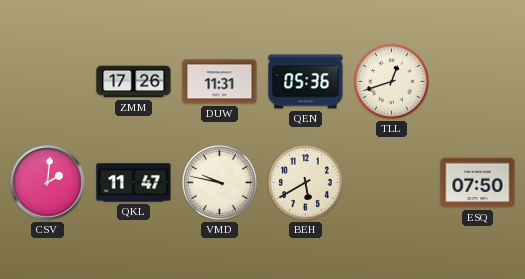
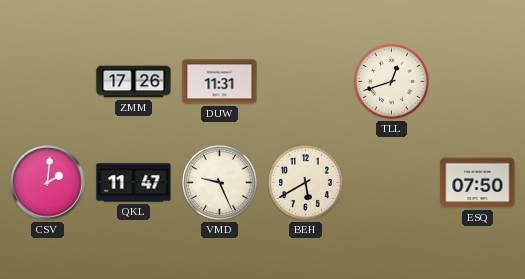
QEN: 05:36 -> none
VMD: 9:47 -> 9:26
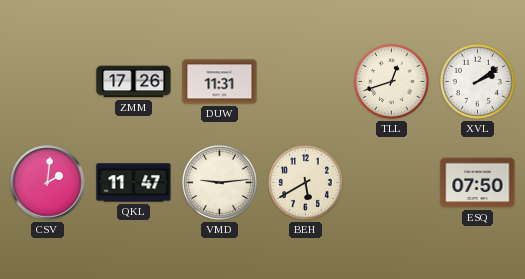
XVL: none -> 2:09
VMD: 9:26 -> 9:14
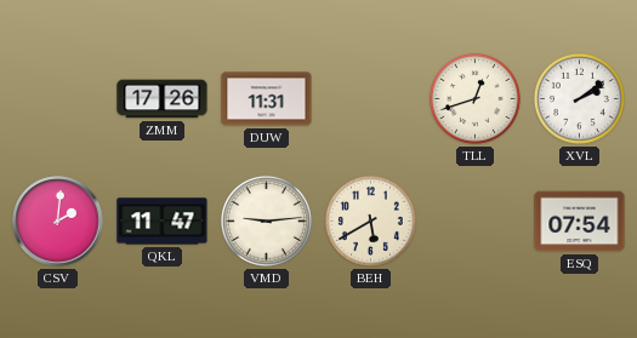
ESQ: 07:50 -> 07:54
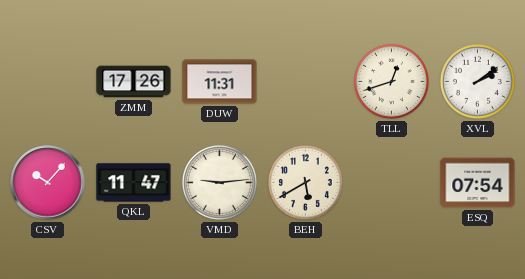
CSV: 2:01 -> 10:07
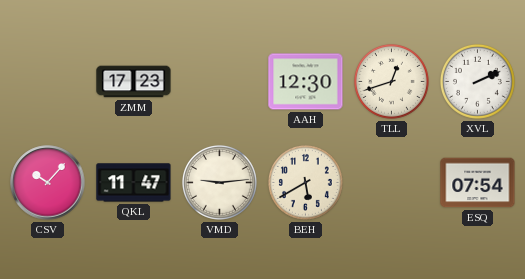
ZMM: 17:26 -> 17:23
DUW: 11:31 -> none
AAH: none -> 12:30
XVL: 2:09 -> 2:11
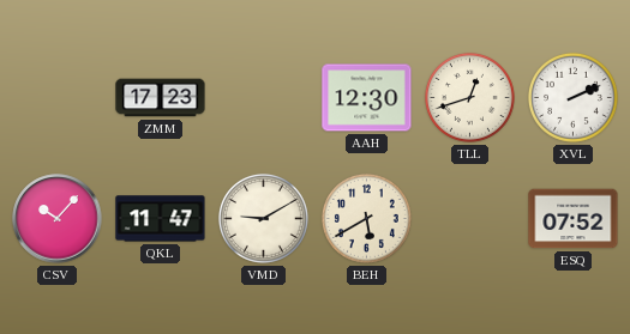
VMD: 9:14 -> 9:10
ESQ: 07:54 -> 07:52
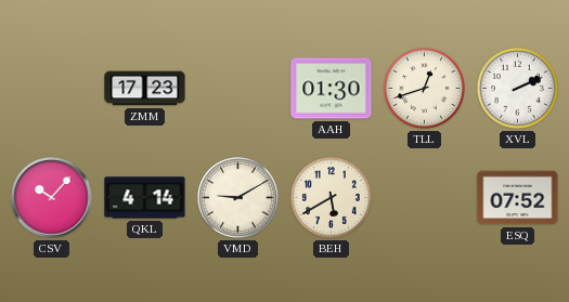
AAH: 12:30 -> 01:30
QKL: 11:47 -> 4:14
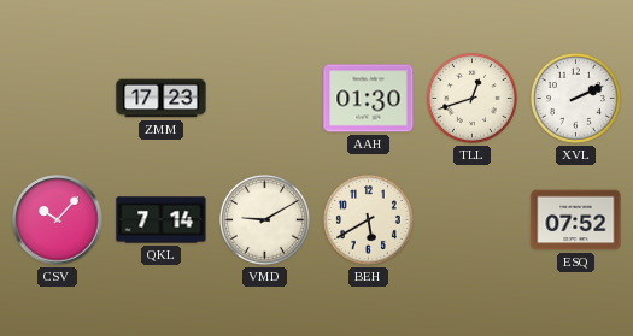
QKL: 4:14 -> 7:14
